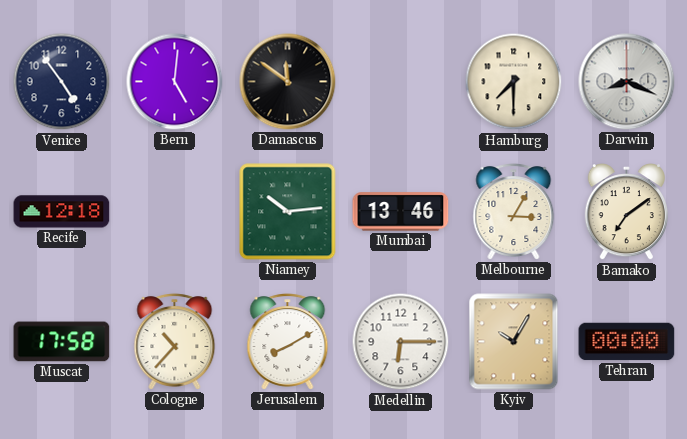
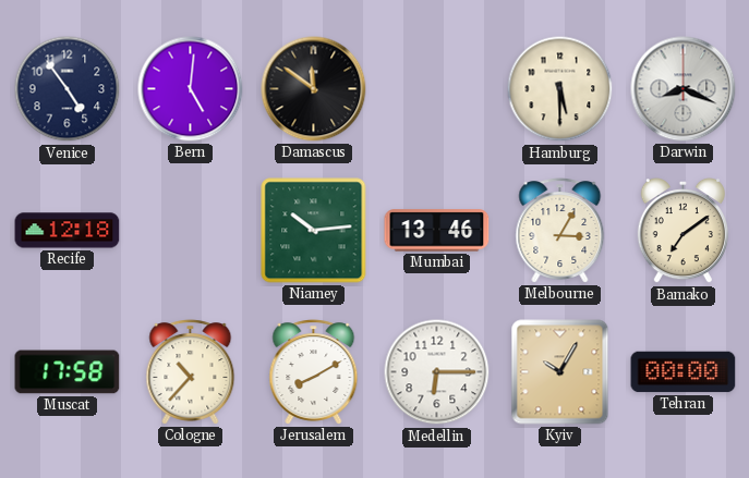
Hamburg: 7:30 -> 5:30
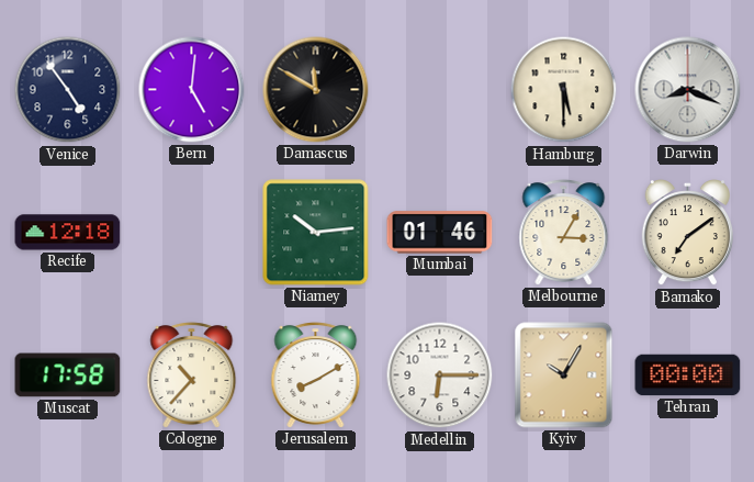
Damascus: 11:51 -> 11:50
Mumbai: 13:46 -> 01:46
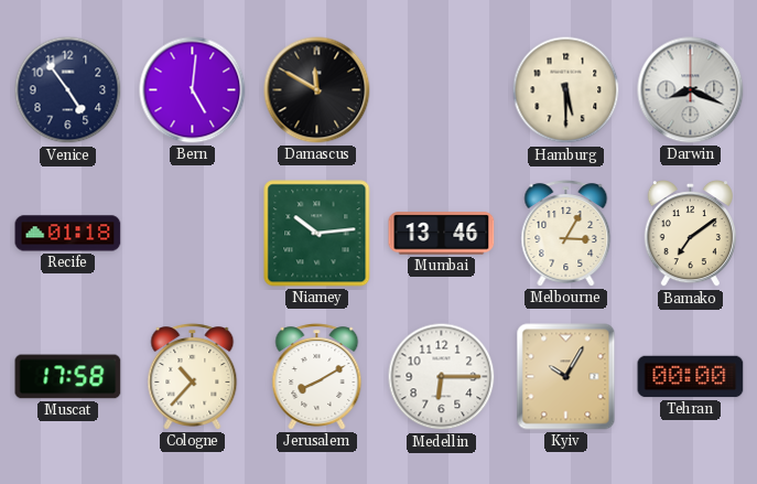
Recife: 12:18 -> 01:18
Mumbai: 01:46 -> 13:46
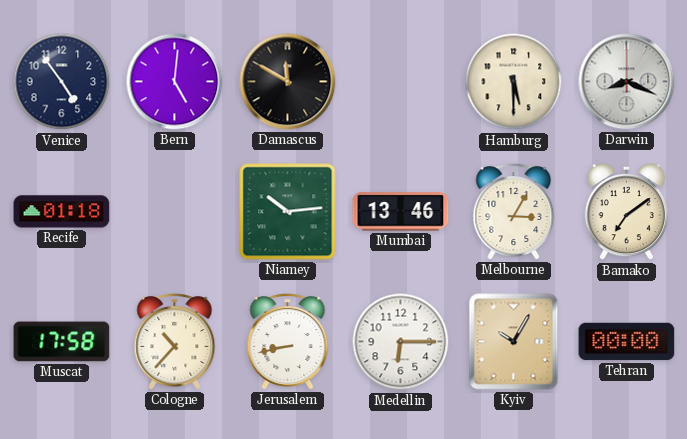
Jerusalem: 8:10 -> 8:43
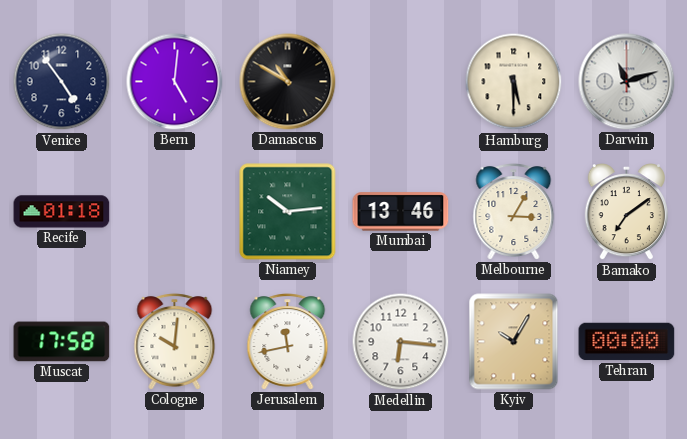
Damascus: 11:50 -> 10:50
Darwin: 8:19 -> 11:12
Cologne: 10:37 -> 10:01
Jerusalem: 8:43 -> 11:43
Medellin: 6:15 -> 6:16
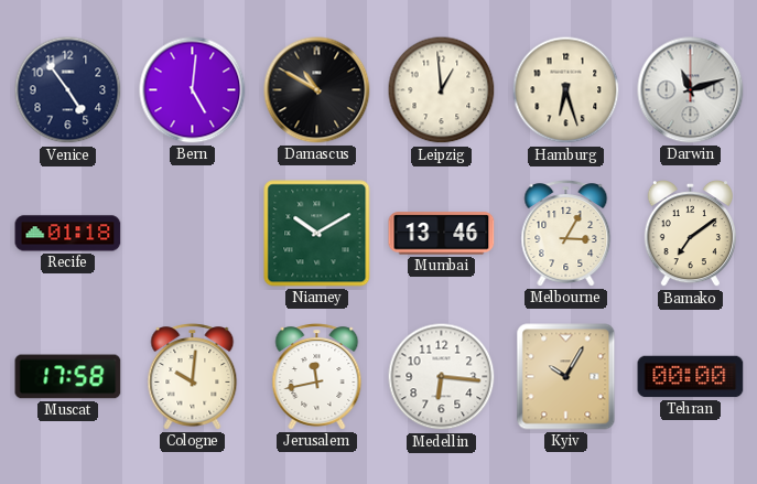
Leipzig: none -> 12:59
Hamburg: 5:30 -> 6:27
Niamey: 10:14 -> 10:10
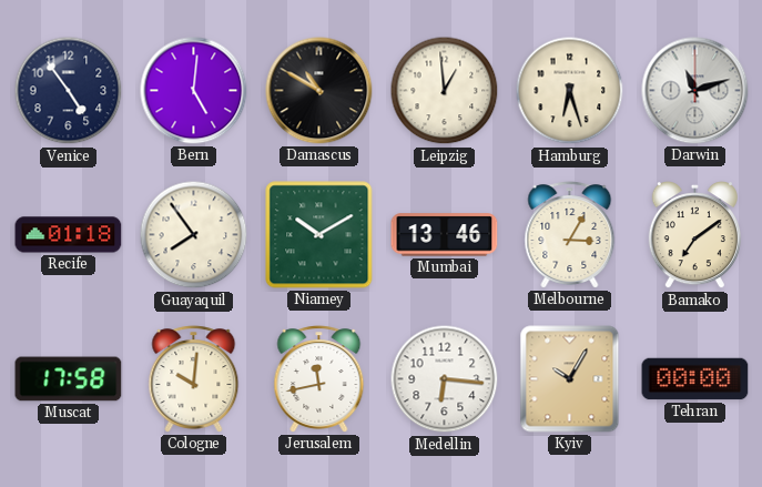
Guayaquil: none -> 7:54
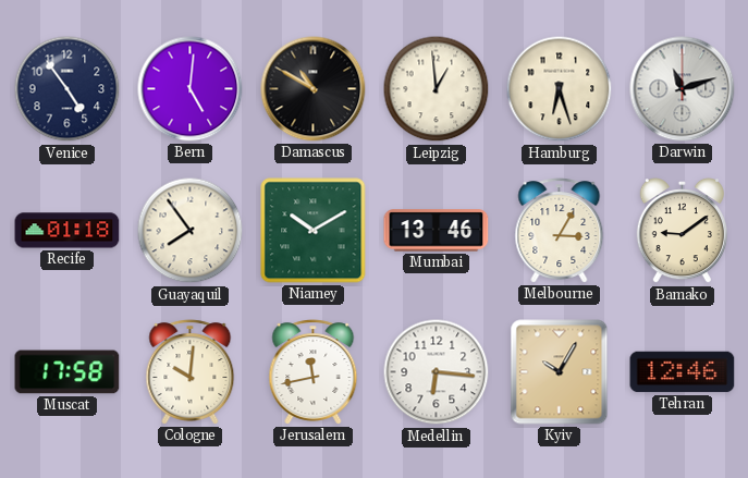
Bamako: 7:09 -> 9:09
Tehran: 00:00 -> 12:46
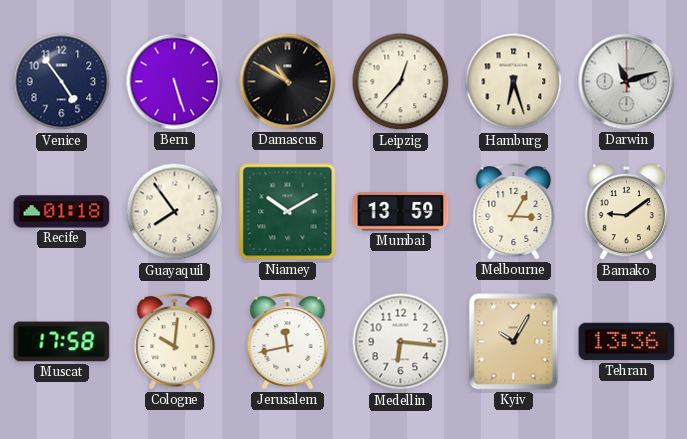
Bern: 5:01 -> 5:27
Leipzig: 12:59 -> 12:37
Mumbai: 13:46 -> 13:59
Tehran: 12:46 -> 13:36
